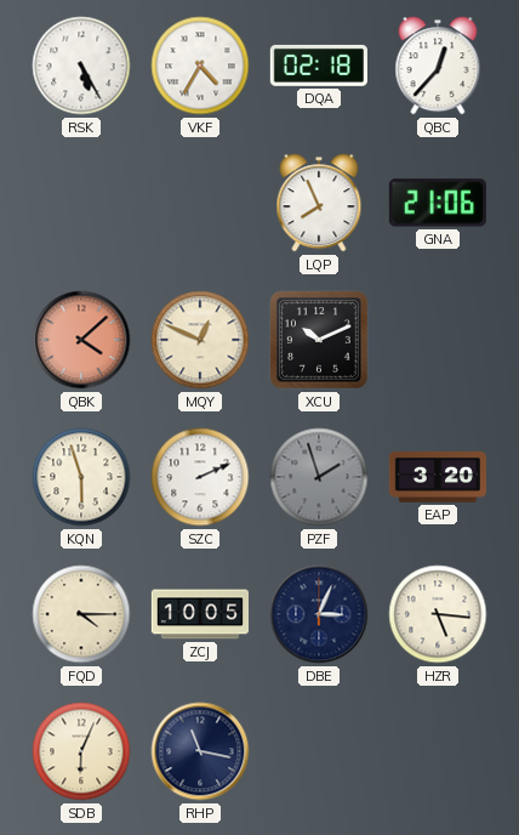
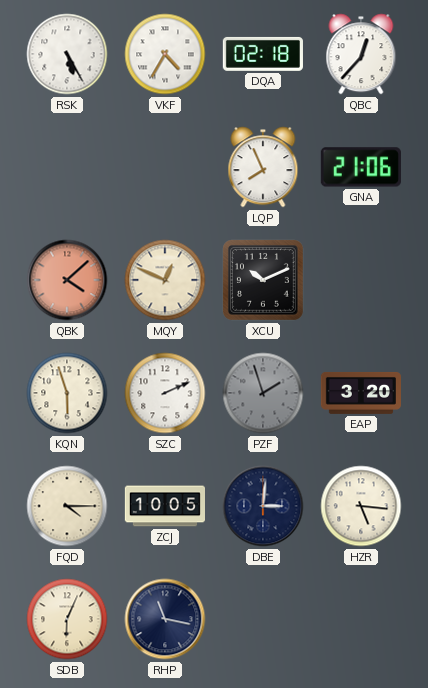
DBE: 3:04 -> 3:01
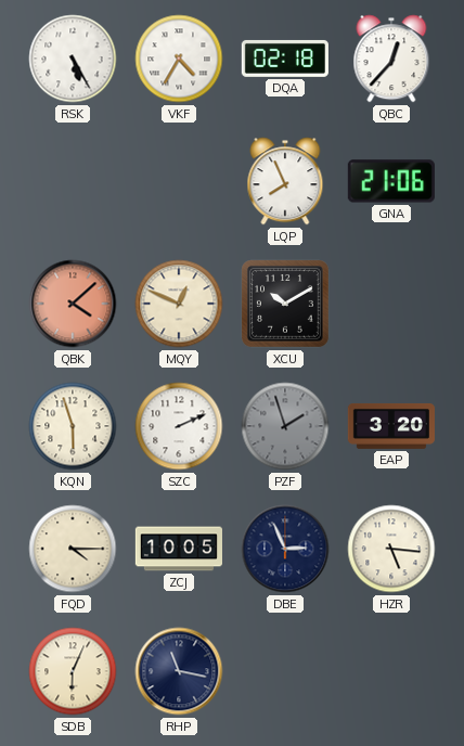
XCU: 10:11 -> 10:10
DBE: 3:01 -> 2:56
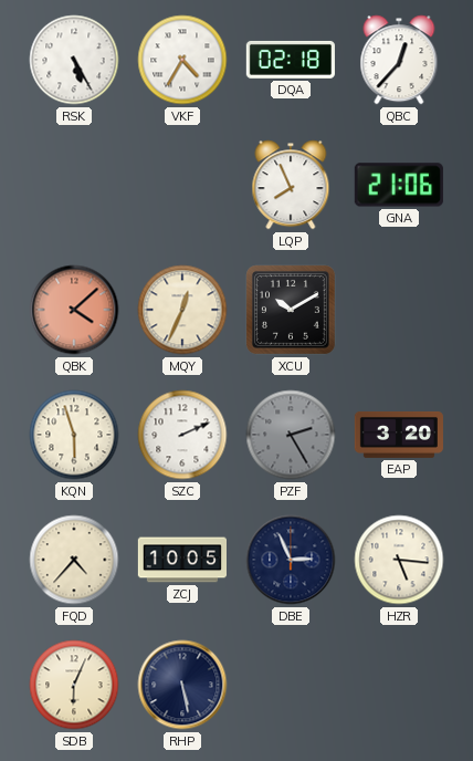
MQY: 12:49 -> 12:34
PZF: 1:57 -> 2:25
FQD: 4:15 -> 4:37
RHP: 11:17 -> 5:28
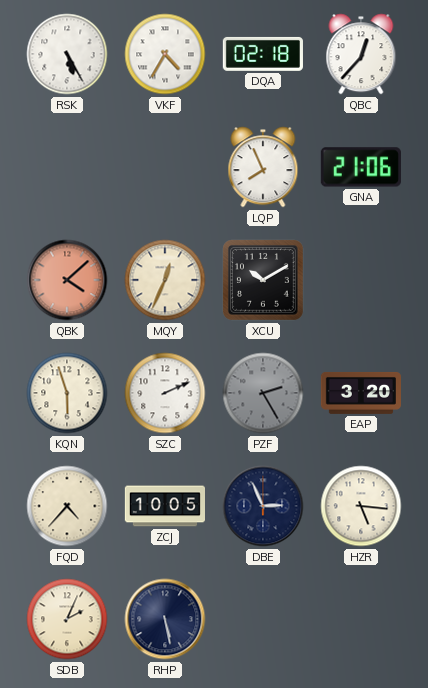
SDB: 6:04 -> 2:04
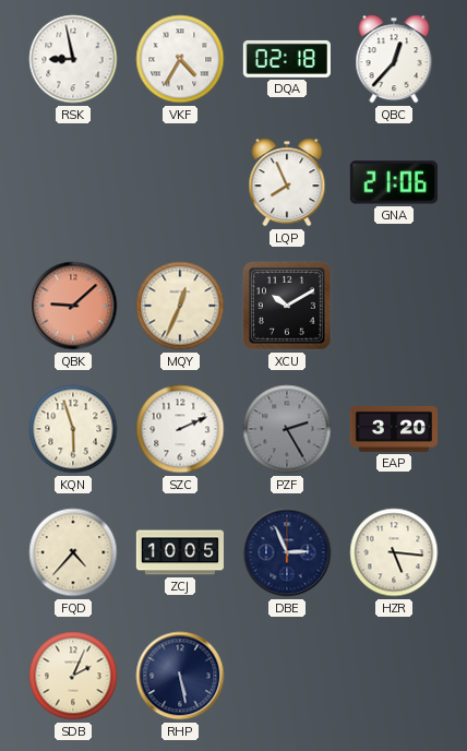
RSK: 5:25 -> 8:58
QBK: 4:08 -> 9:08
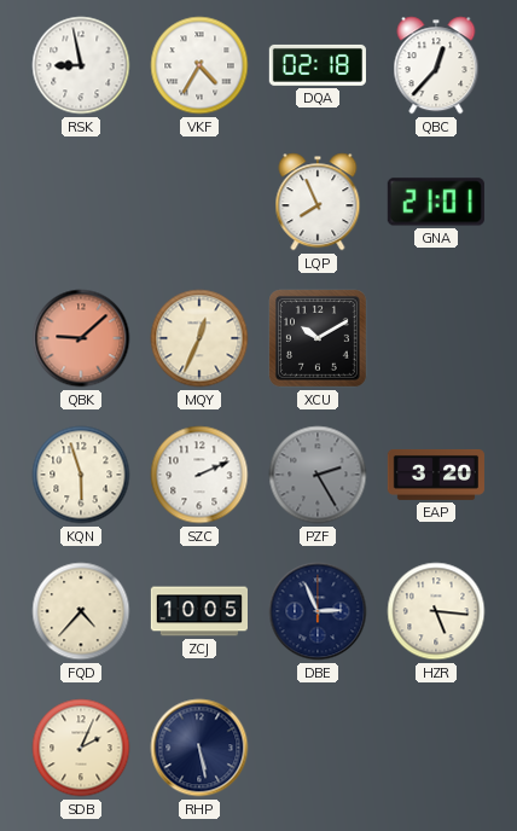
GNA: 21:06 -> 21:01
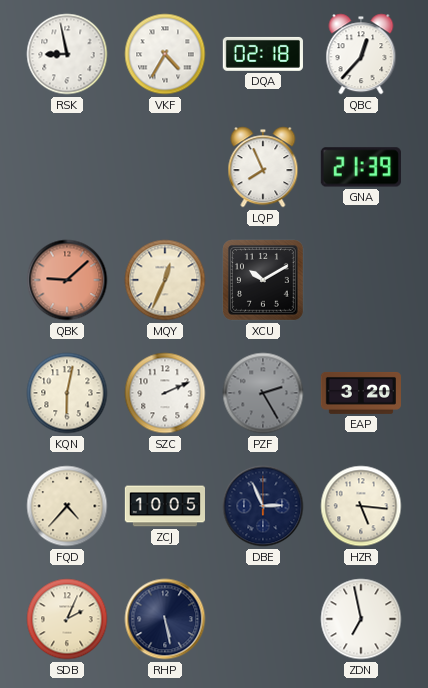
GNA: 21:01 -> 21:39
KQN: 5:57 -> 6:02
ZDN: none -> 6:58
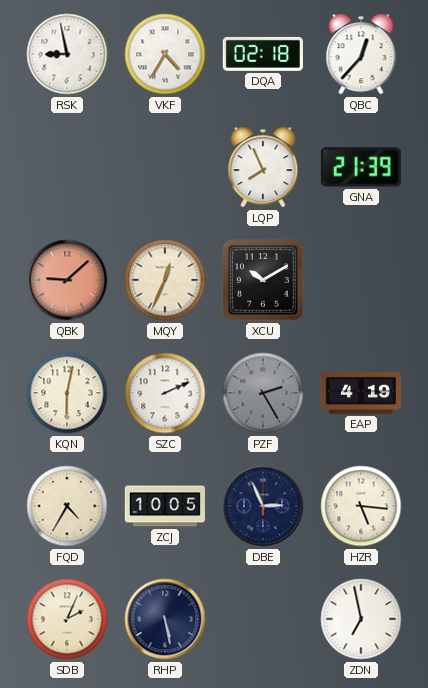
EAP: 3:20 -> 4:19
FQD: 4:37 -> 4:35
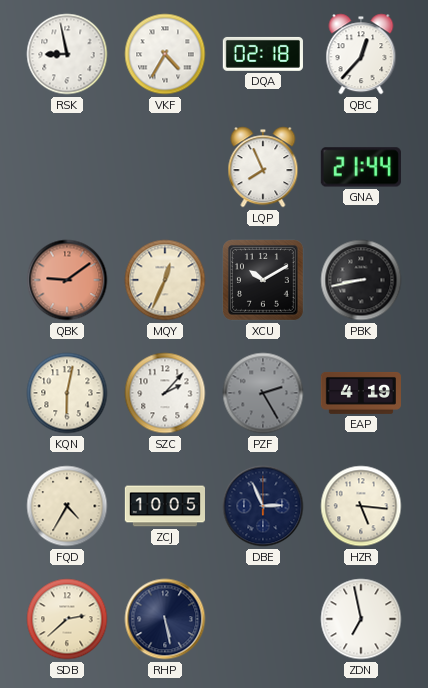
GNA: 21:39 -> 21:44
QBK: 9:08 -> 9:09
PBK: none -> 8:43
SZC: 2:11 -> 2:07
SDB: 2:04 -> 2:38
